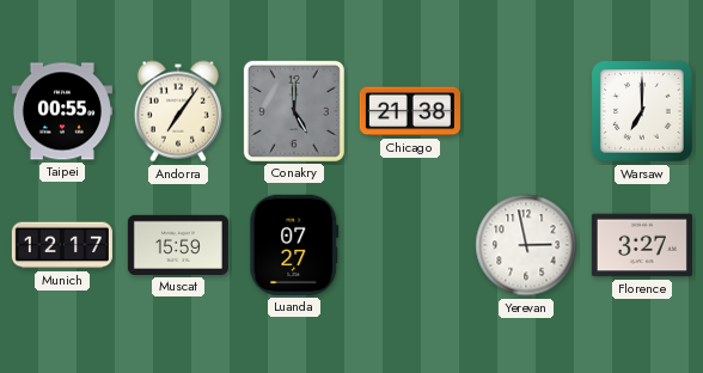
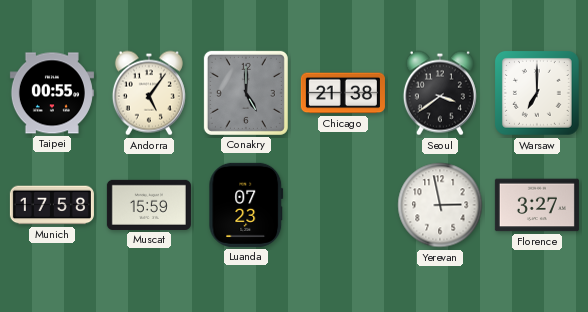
Andorra: 7:06 -> 5:06
Seoul: none -> 3:39
Munich: 12:17 -> 17:58
Luanda: 07:27 -> 07:23
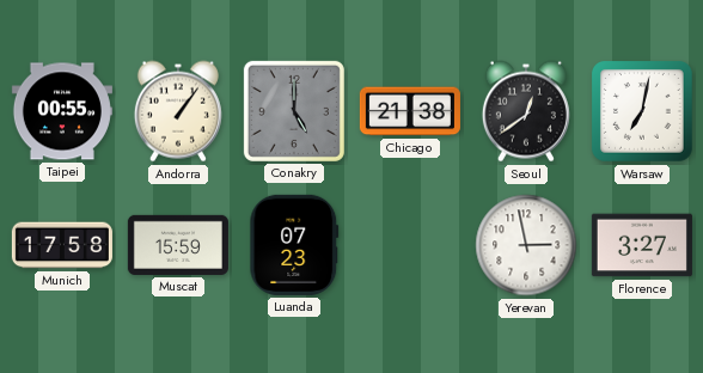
Andorra: 5:06 -> 1:06
Seoul: 3:39 -> 12:39
Warsaw: 7:00 -> 7:02
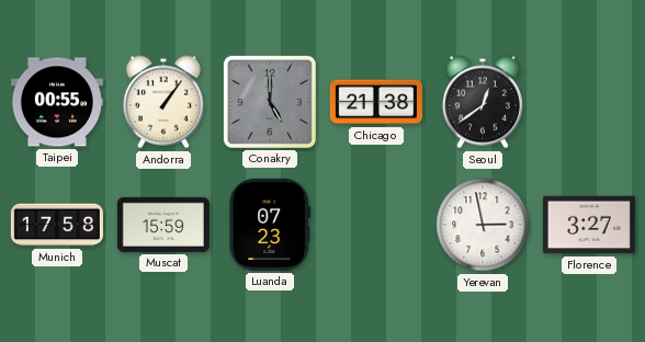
Warsaw: 7:02 -> none
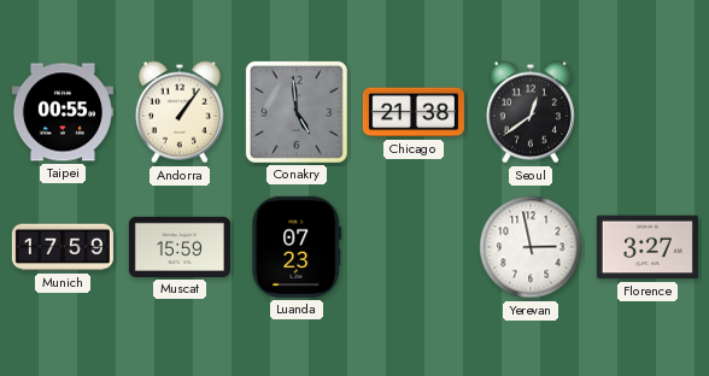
Conakry: 5:00 -> 4:59
Munich: 17:58 -> 17:59
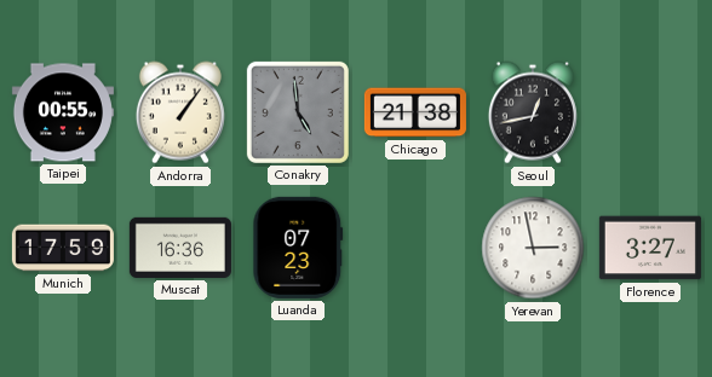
Seoul: 12:39 -> 12:43
Muscat: 15:59 -> 16:36
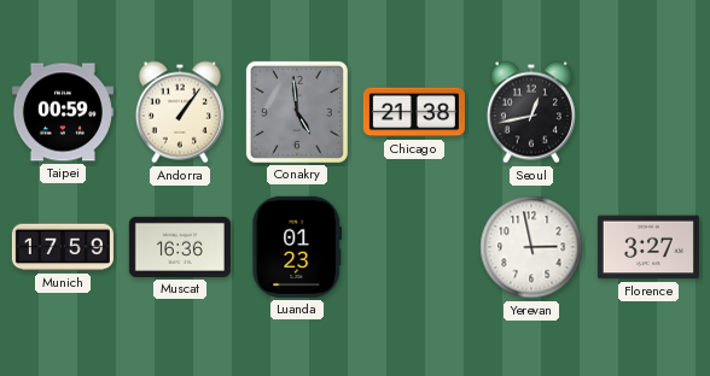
Taipei: 00:55 -> 00:59
Luanda: 07:23 -> 01:23
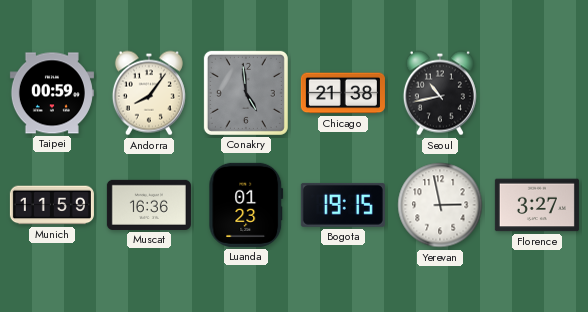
Andorra: 1:06 -> 8:06
Seoul: 12:43 -> 10:43
Munich: 17:59 -> 11:59
Bogota: none -> 19:15
